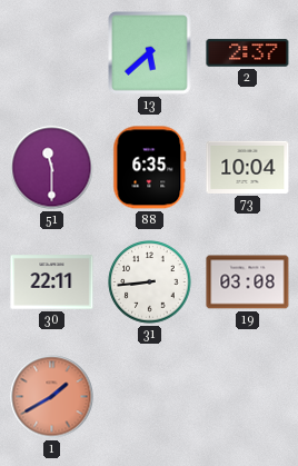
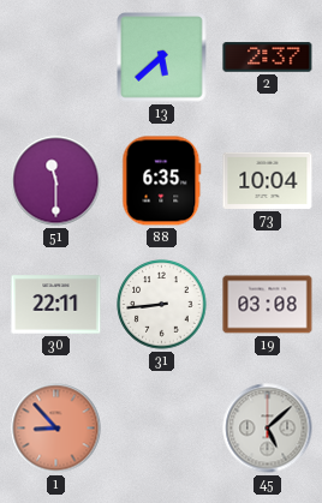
1: 1:40 -> 8:53
45: none -> 5:08
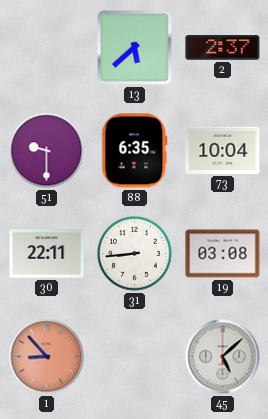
51: 11:30 -> 9:30
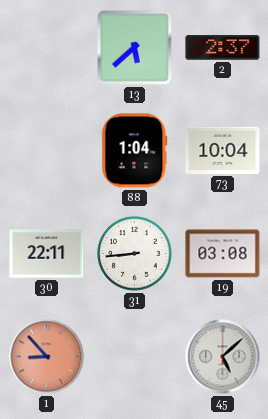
51: 9:30 -> none
88: 6:35 -> 1:04
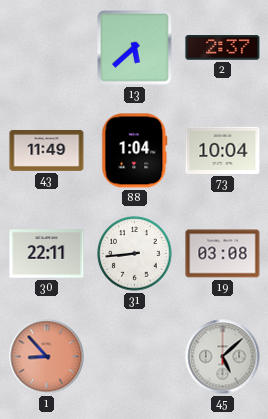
43: none -> 11:49
